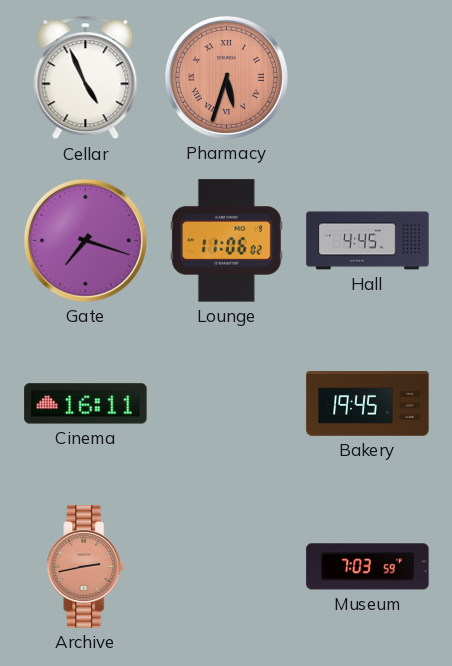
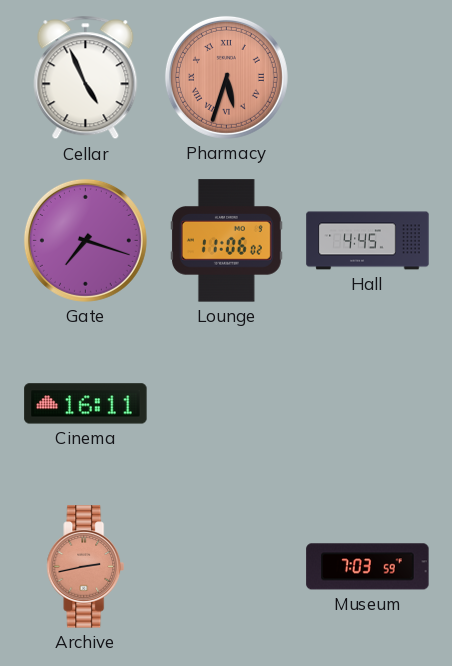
Bakery: 19:45 -> none
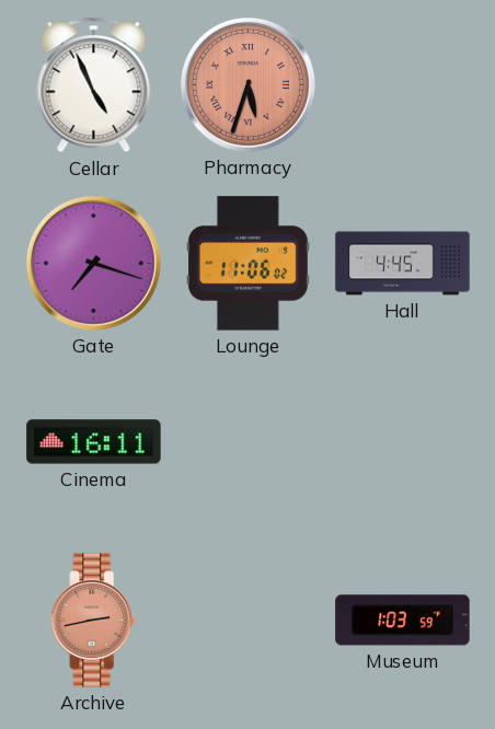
Museum: 7:03 -> 1:03
